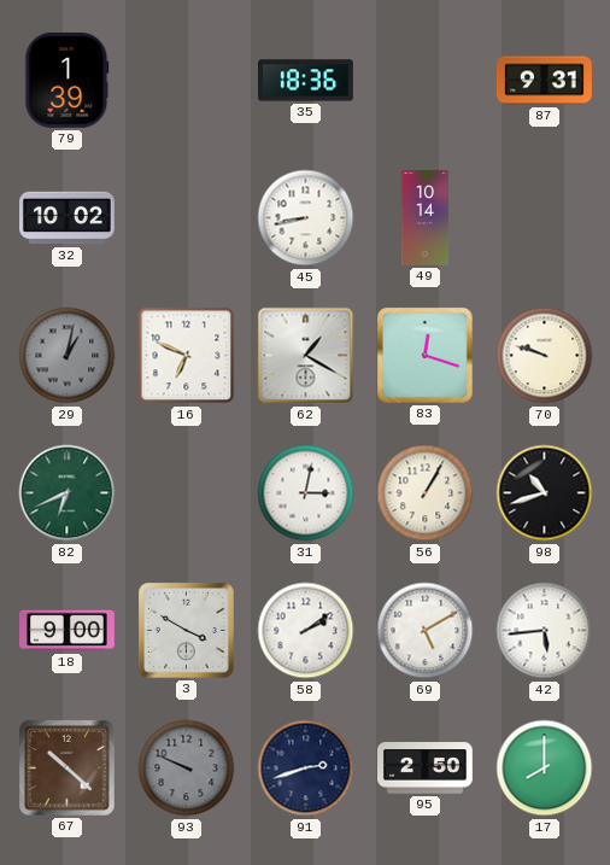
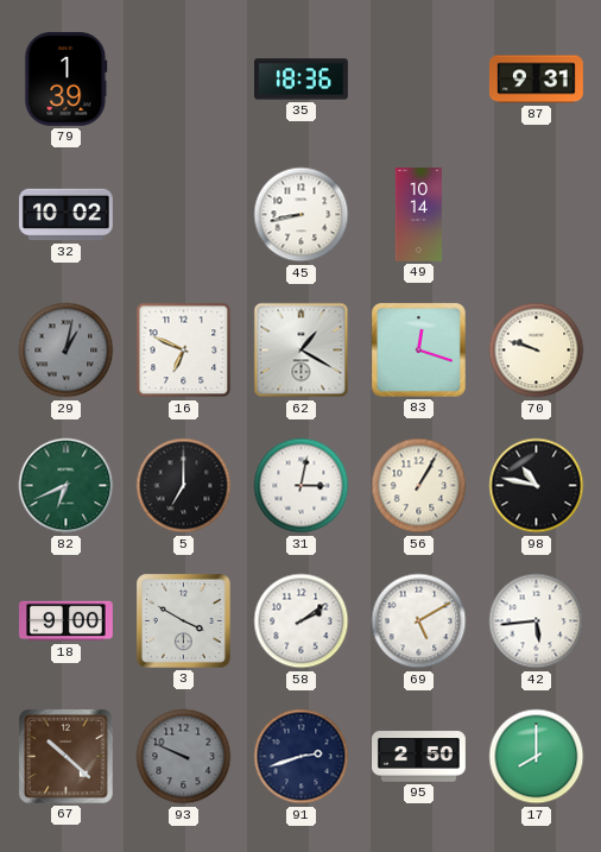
5: none -> 7:00
98: 10:42 -> 10:47
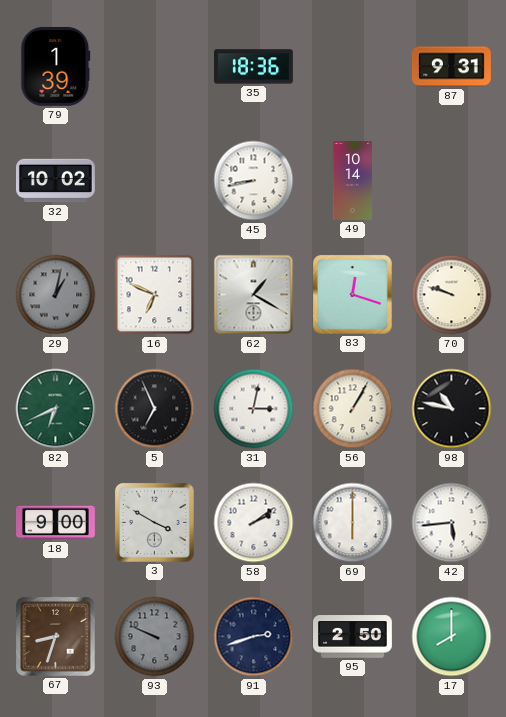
5: 7:00 -> 6:56
69: 5:10 -> 6:00
67: 10:22 -> 8:33
